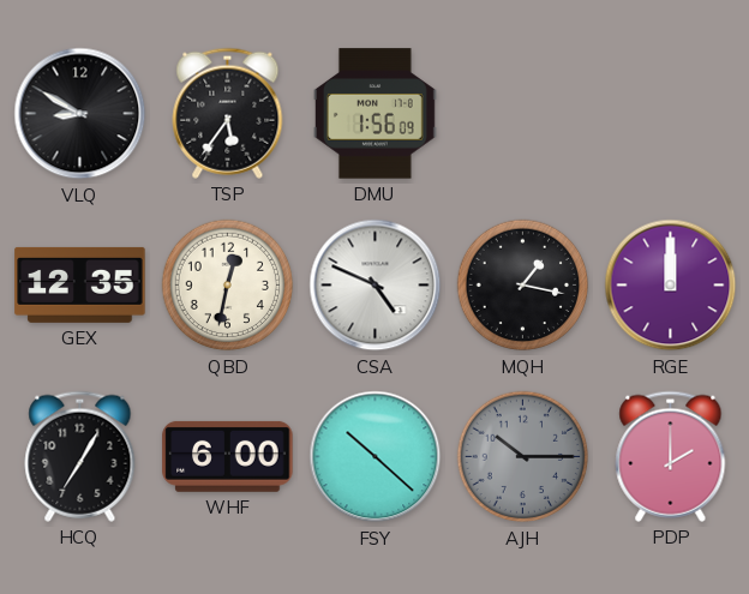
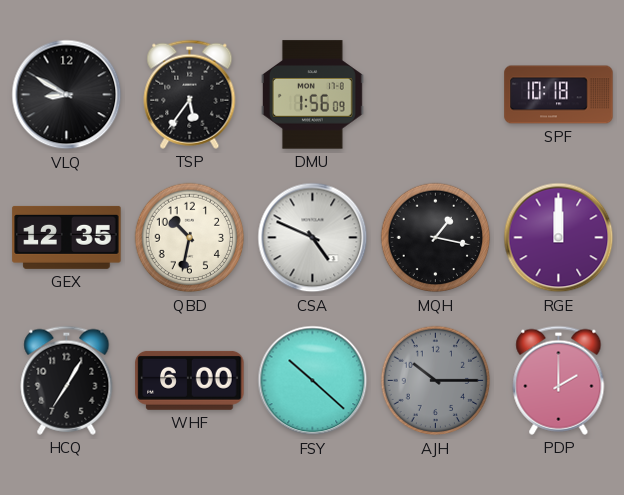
SPF: none -> 10:18
QBD: 12:32 -> 10:32
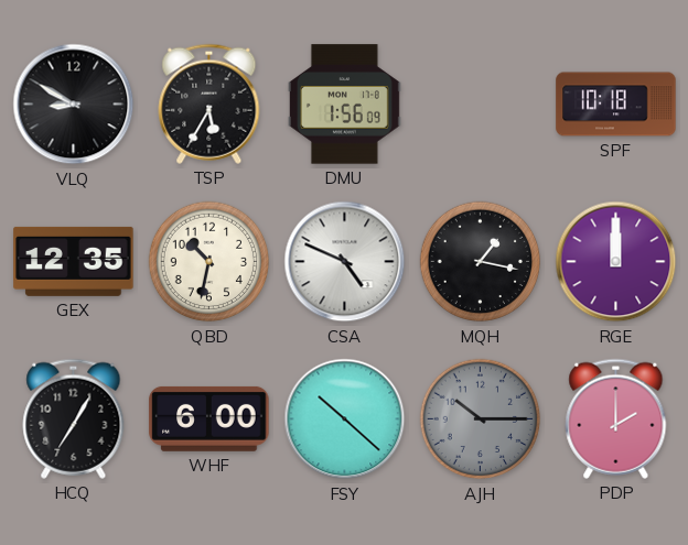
TSP: 5:36 -> 5:35
